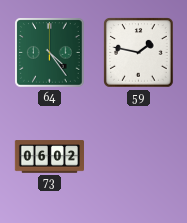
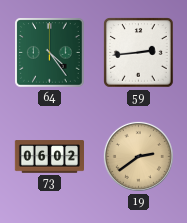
59: 1:47 -> 2:44
19: none -> 2:39
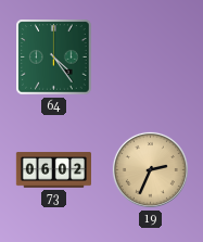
59: 2:44 -> none
19: 2:39 -> 2:34
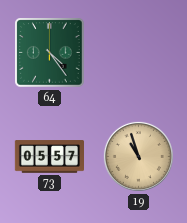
73: 06:02 -> 05:57
19: 2:34 -> 10:57
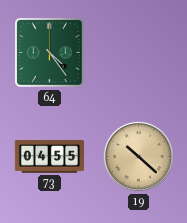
73: 05:57 -> 04:55
19: 10:57 -> 10:22
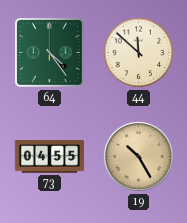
44: none -> 11:52
19: 10:22 -> 10:25
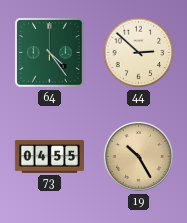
44: 11:52 -> 2:52
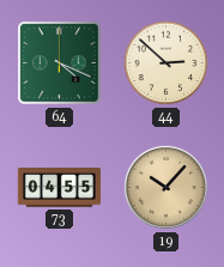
64: 4:24 -> 4:19
19: 10:25 -> 10:07
